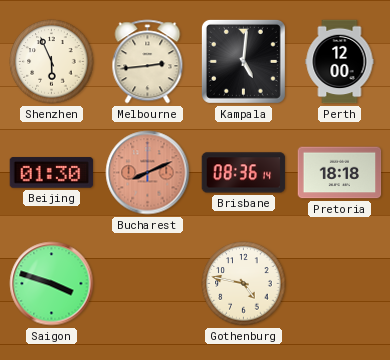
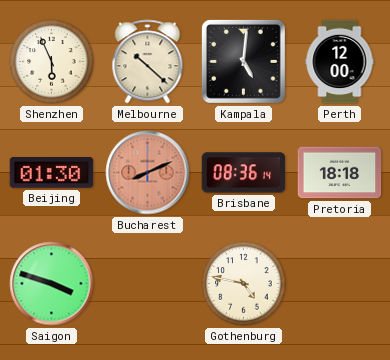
Melbourne: 2:44 -> 10:22
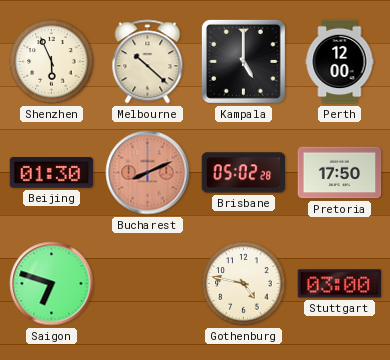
Kampala: 5:01 -> 5:00
Brisbane: 08:36 -> 05:02
Pretoria: 18:18 -> 17:50
Saigon: 3:48 -> 6:48
Stuttgart: none -> 03:00
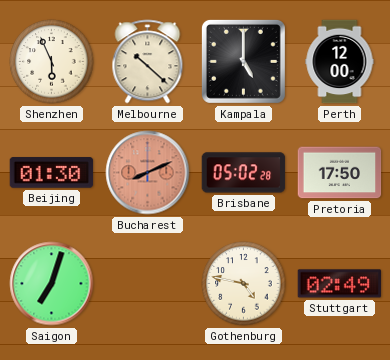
Saigon: 6:48 -> 7:03
Stuttgart: 03:00 -> 02:49
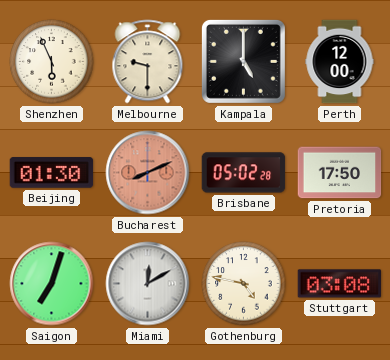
Melbourne: 10:22 -> 9:30
Miami: none -> 12:10
Stuttgart: 02:49 -> 03:08
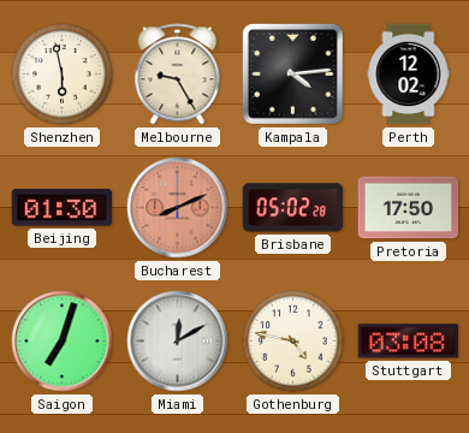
Shenzhen: 5:56 -> 5:58
Melbourne: 9:30 -> 9:25
Kampala: 5:00 -> 4:14
Perth: 12:00 -> 12:02
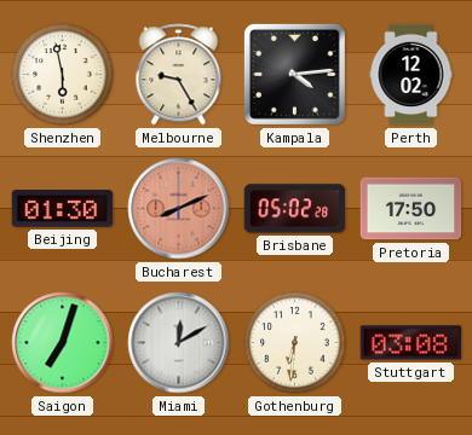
Gothenburg: 4:47 -> 6:31
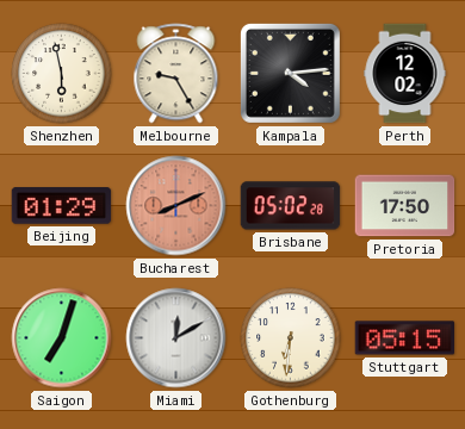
Beijing: 01:30 -> 01:29
Stuttgart: 03:08 -> 05:15
